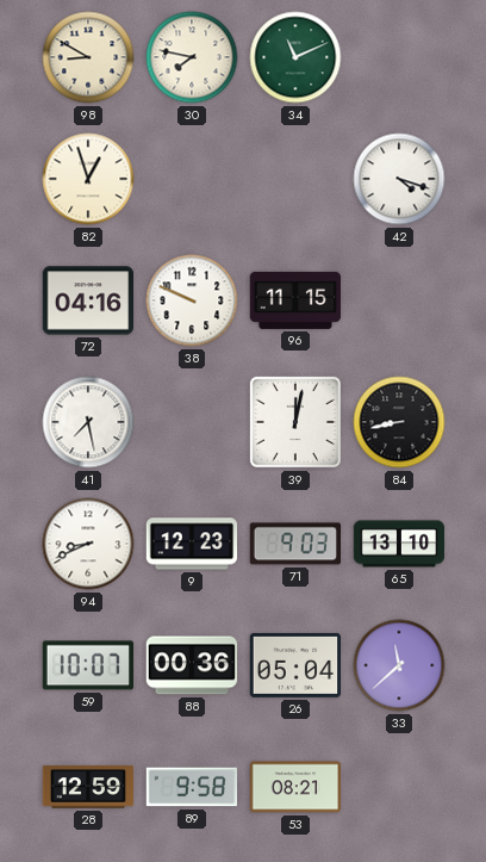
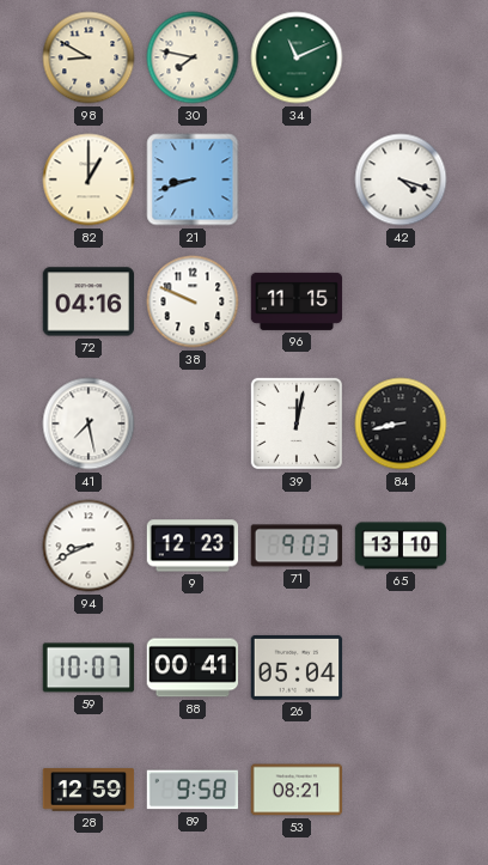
82: 12:57 -> 1:00
21: none -> 8:42
88: 00:36 -> 00:41
33: 11:38 -> none
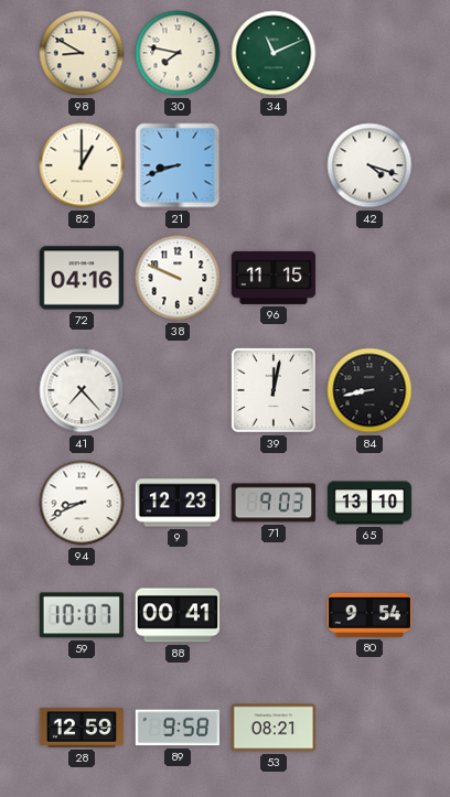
41: 7:28 -> 7:23
26: 05:04 -> none
80: none -> 9:54
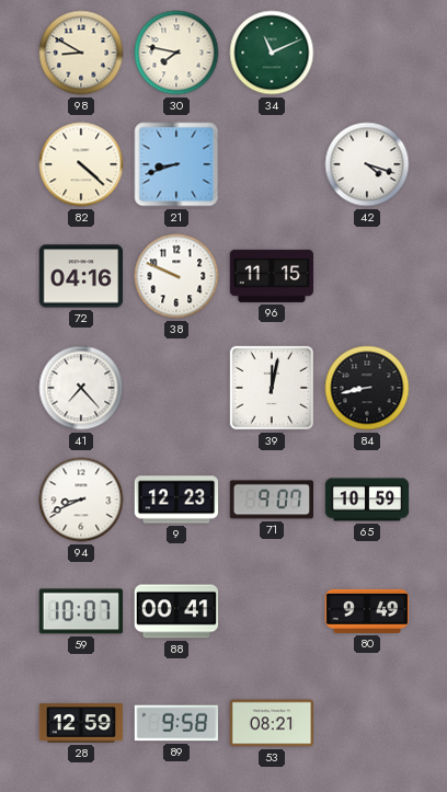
82: 1:00 -> 4:22
71: 9:03 -> 9:07
65: 13:10 -> 10:59
80: 9:54 -> 9:49
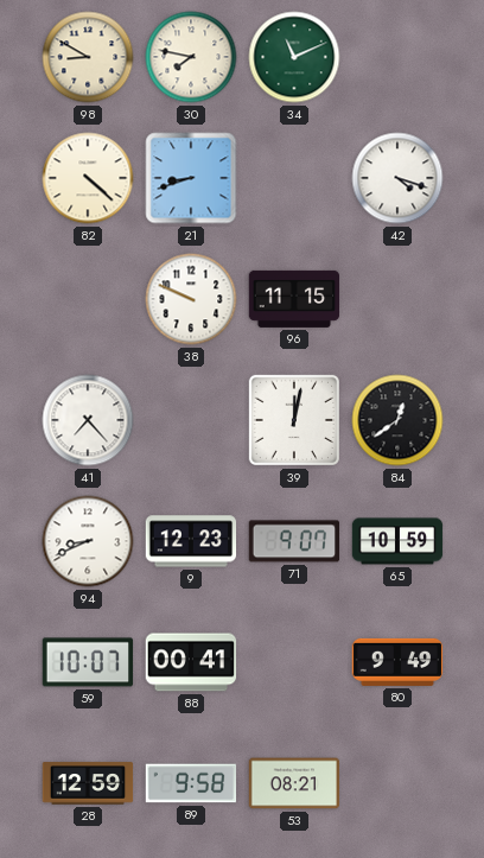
72: 04:16 -> none
84: 8:43 -> 12:39
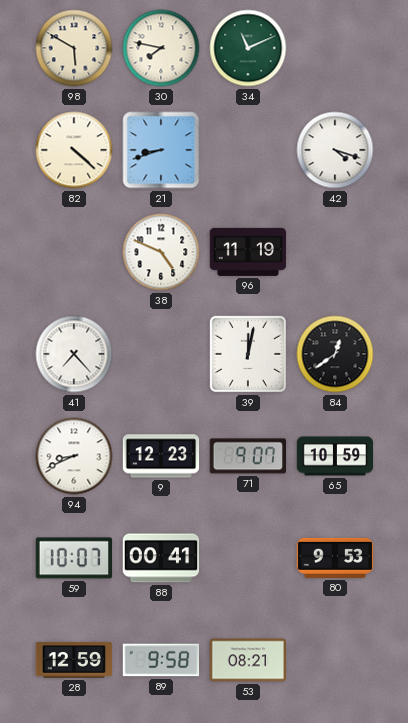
98: 8:50 -> 5:50
38: 9:49 -> 4:49
96: 11:15 -> 11:19
80: 9:49 -> 9:53
